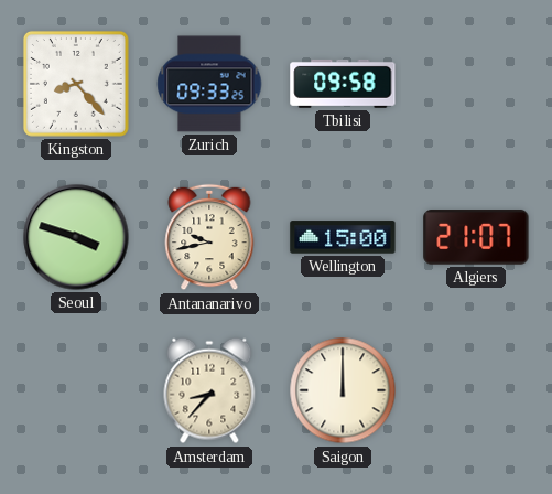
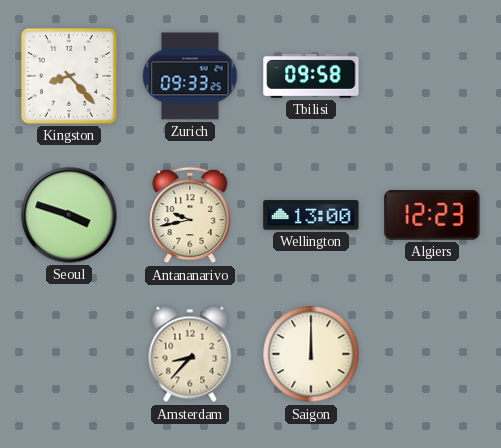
Wellington: 15:00 -> 13:00
Algiers: 21:07 -> 12:23
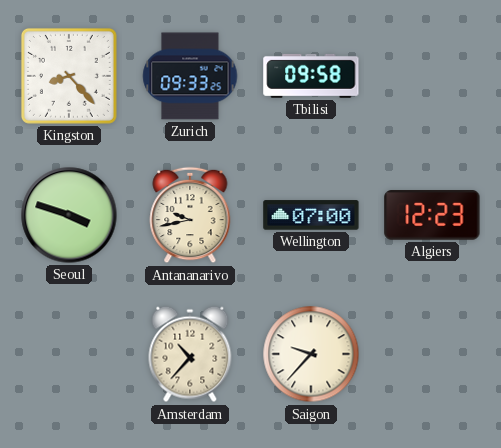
Wellington: 13:00 -> 07:00
Amsterdam: 8:37 -> 10:37
Saigon: 12:00 -> 9:37
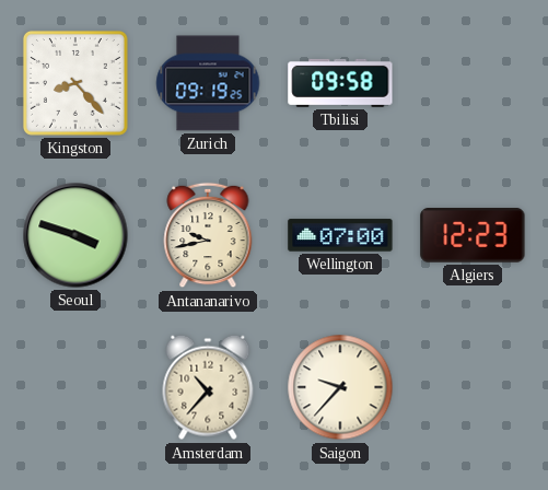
Zurich: 09:33 -> 09:19
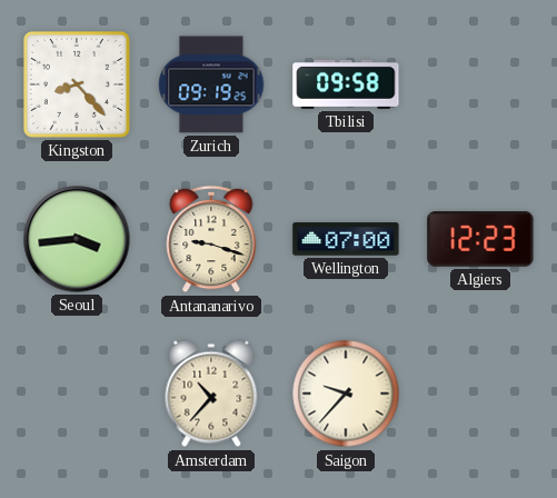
Seoul: 3:48 -> 3:44
Antananarivo: 9:43 -> 9:18
